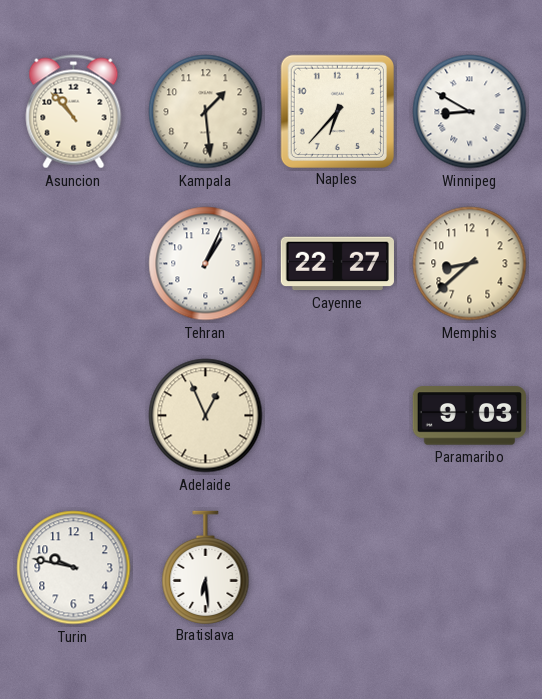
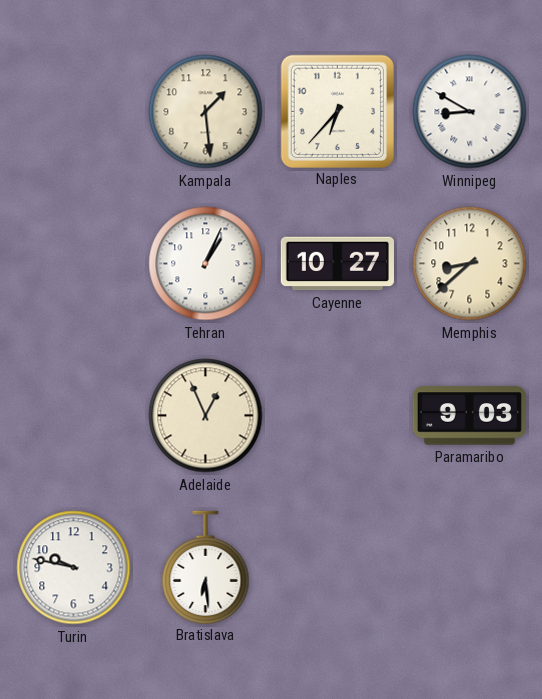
Asuncion: 10:53 -> none
Cayenne: 22:27 -> 10:27
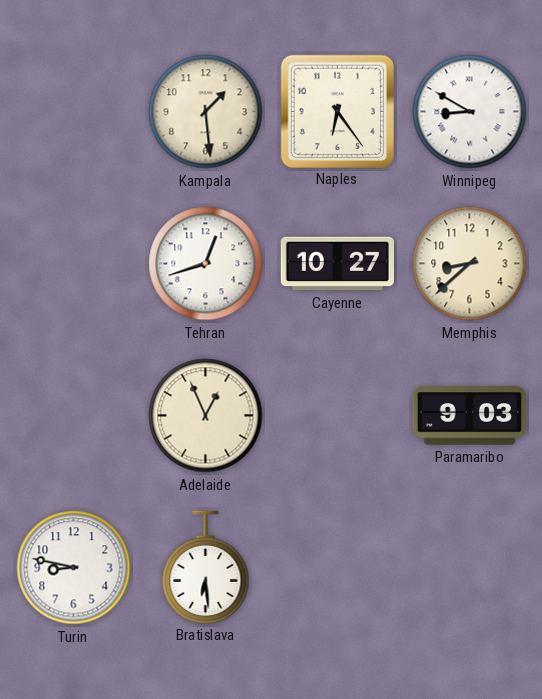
Naples: 6:37 -> 6:24
Tehran: 1:04 -> 12:42
Turin: 9:47 -> 8:47
